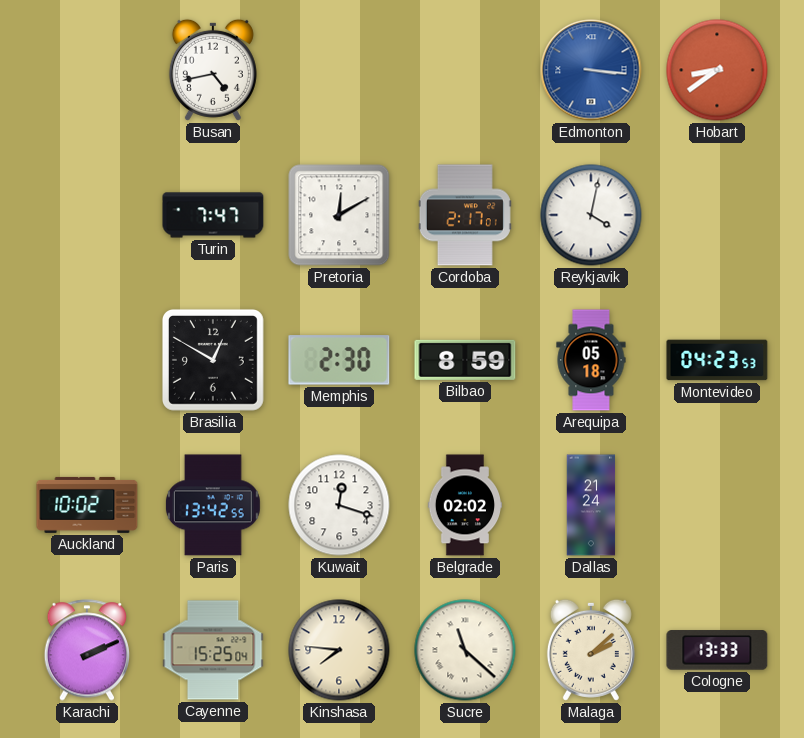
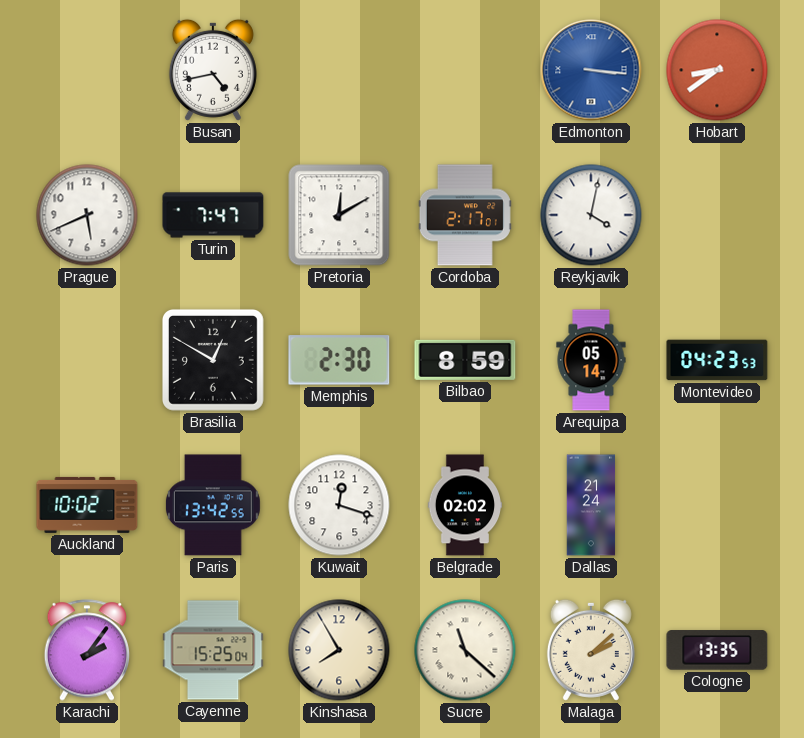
Prague: none -> 5:41
Arequipa: 05:18 -> 05:14
Karachi: 2:11 -> 2:06
Kinshasa: 7:46 -> 7:55
Cologne: 13:33 -> 13:35
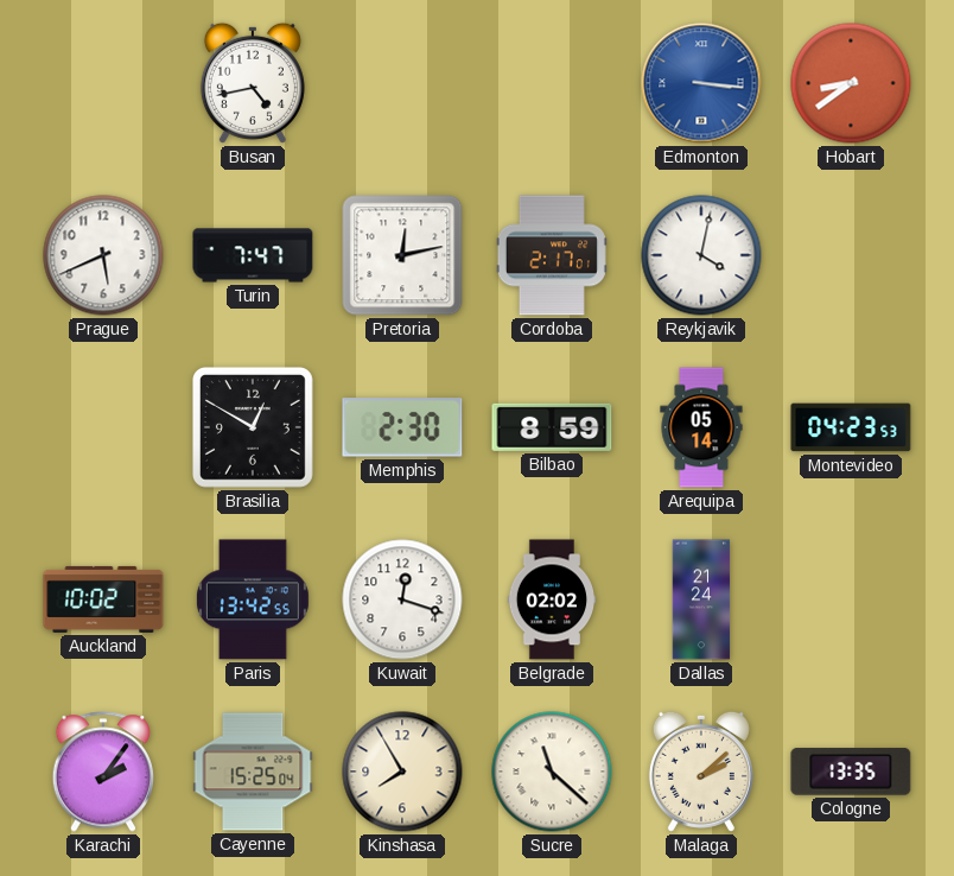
Pretoria: 12:10 -> 12:13
